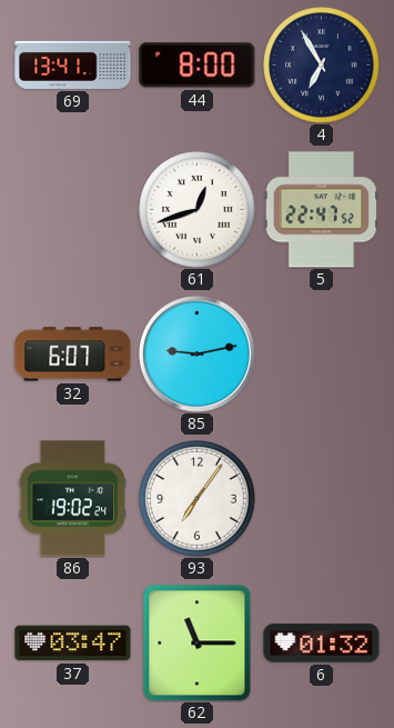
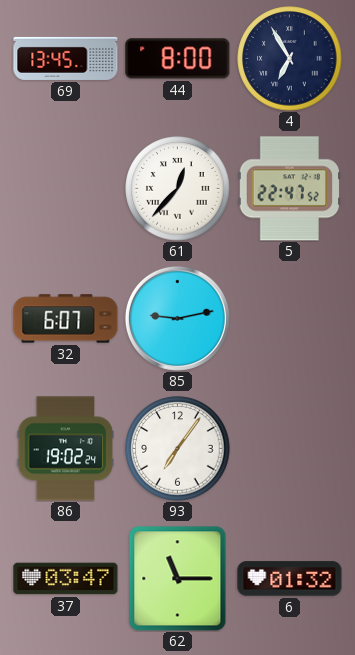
69: 13:41 -> 13:45
61: 12:42 -> 12:37
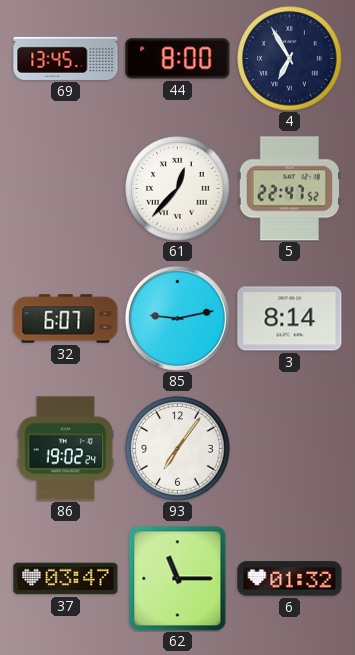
3: none -> 8:14
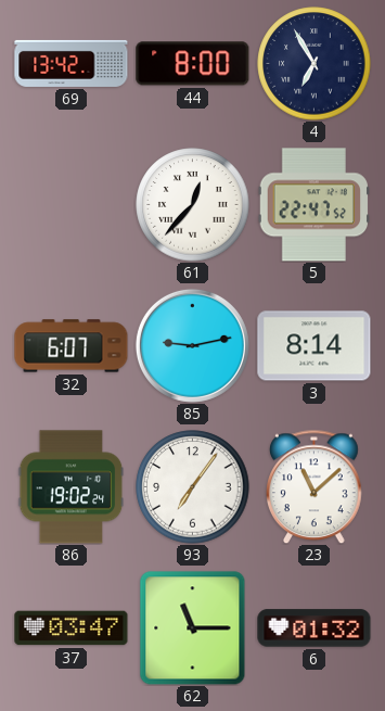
69: 13:45 -> 13:42
23: none -> 11:08
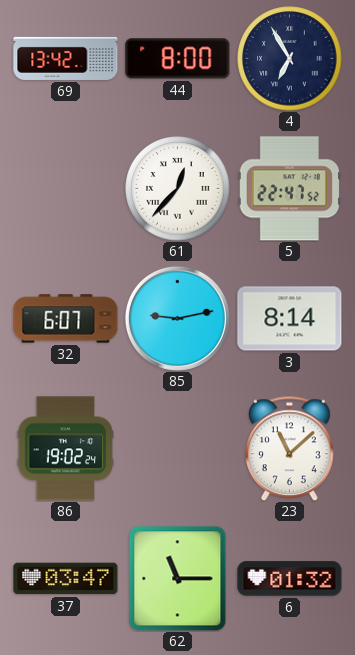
93: 7:06 -> none
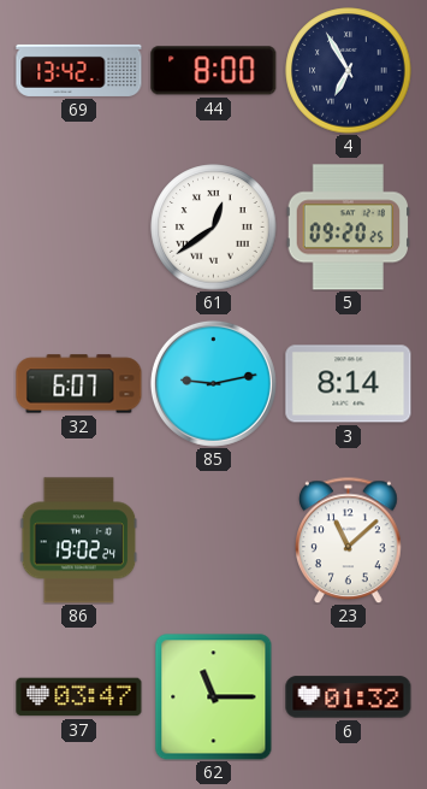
61: 12:37 -> 12:39
5: 22:47 -> 09:20
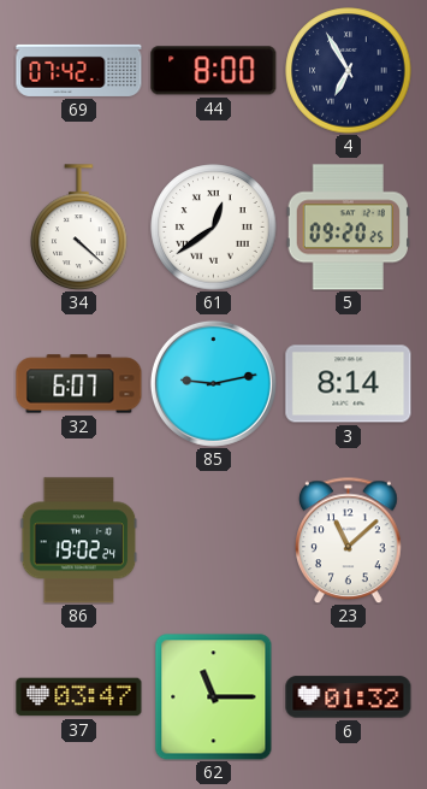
69: 13:42 -> 07:42
34: none -> 4:22
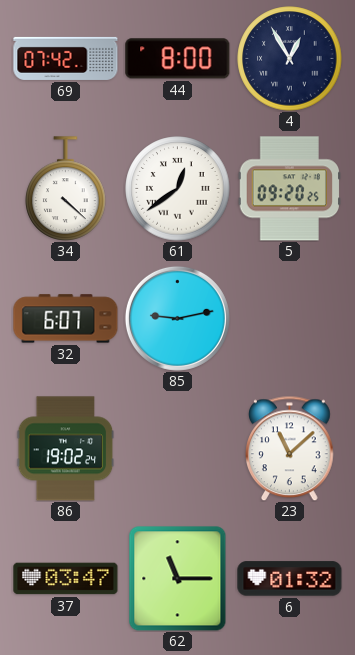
4: 6:55 -> 12:55
3: 8:14 -> none
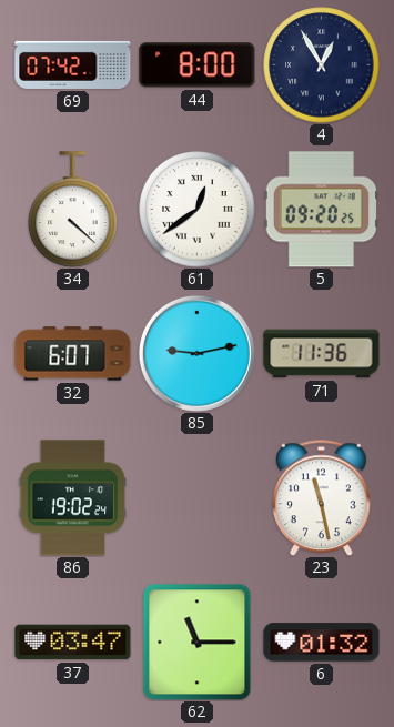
71: none -> 11:36
23: 11:08 -> 11:28
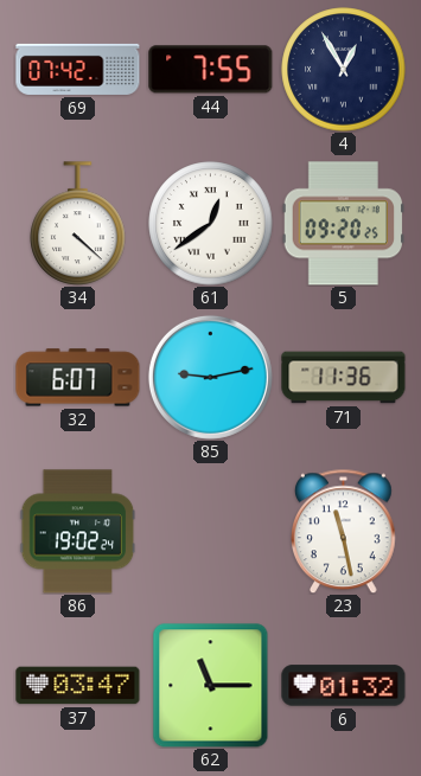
44: 8:00 -> 7:55
